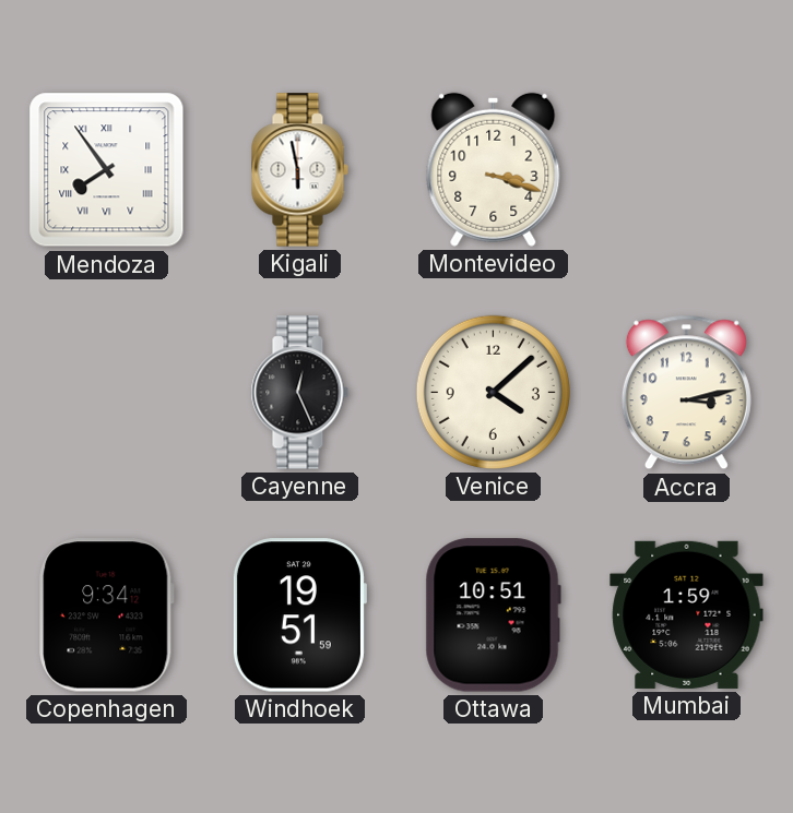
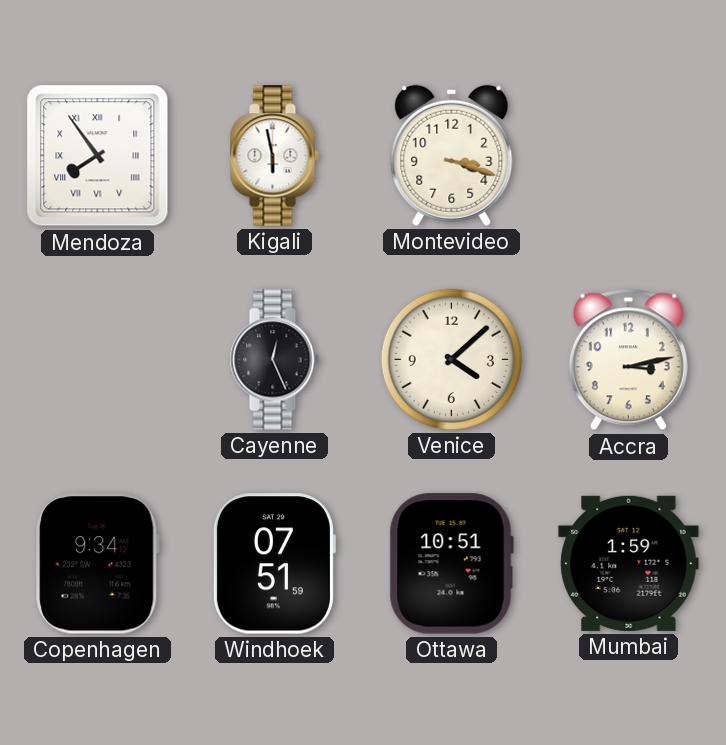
Windhoek: 19:51 -> 07:51
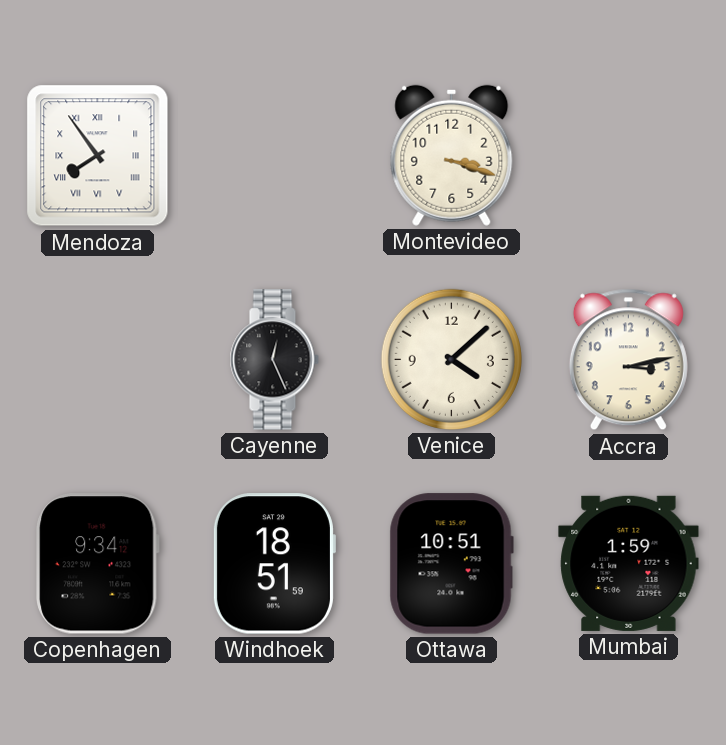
Kigali: 5:58 -> none
Windhoek: 07:51 -> 18:51
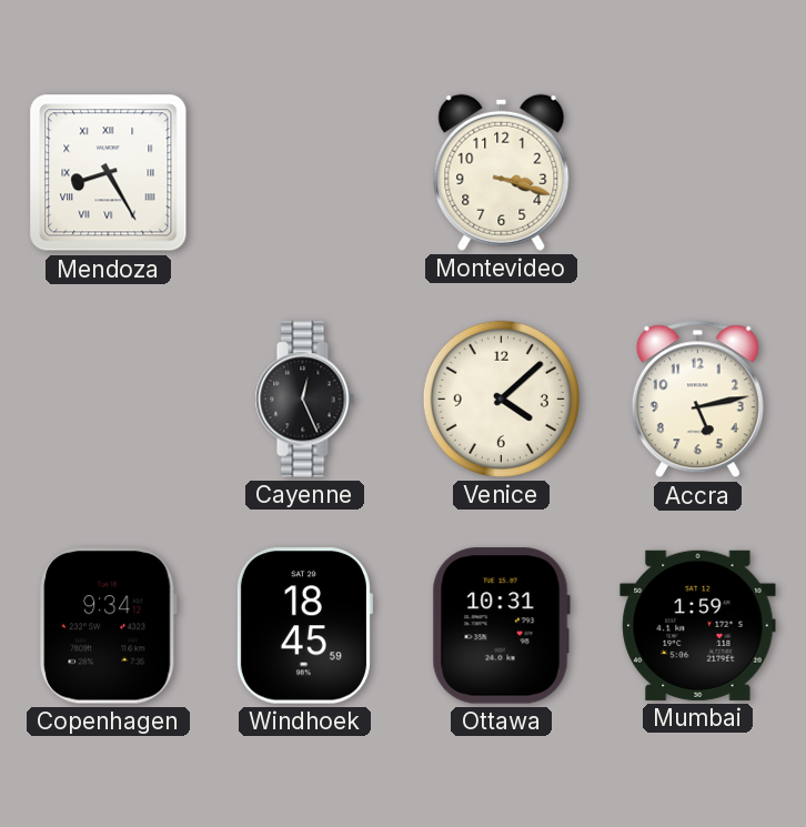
Mendoza: 7:54 -> 8:25
Accra: 3:13 -> 5:13
Windhoek: 18:51 -> 18:45
Ottawa: 10:51 -> 10:31
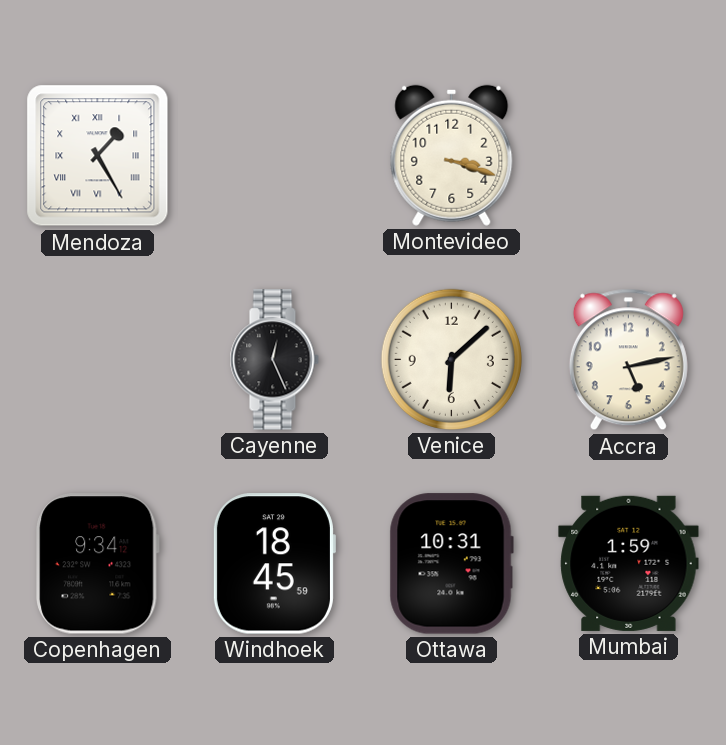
Mendoza: 8:25 -> 1:25
Venice: 4:08 -> 6:08
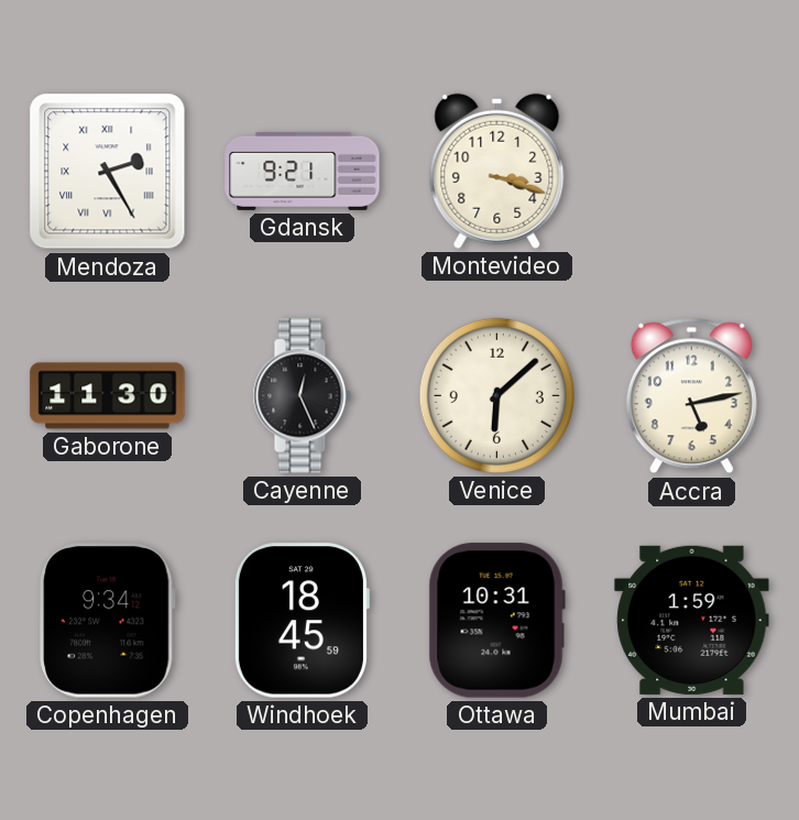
Mendoza: 1:25 -> 2:25
Gdansk: none -> 9:21
Gaborone: none -> 11:30
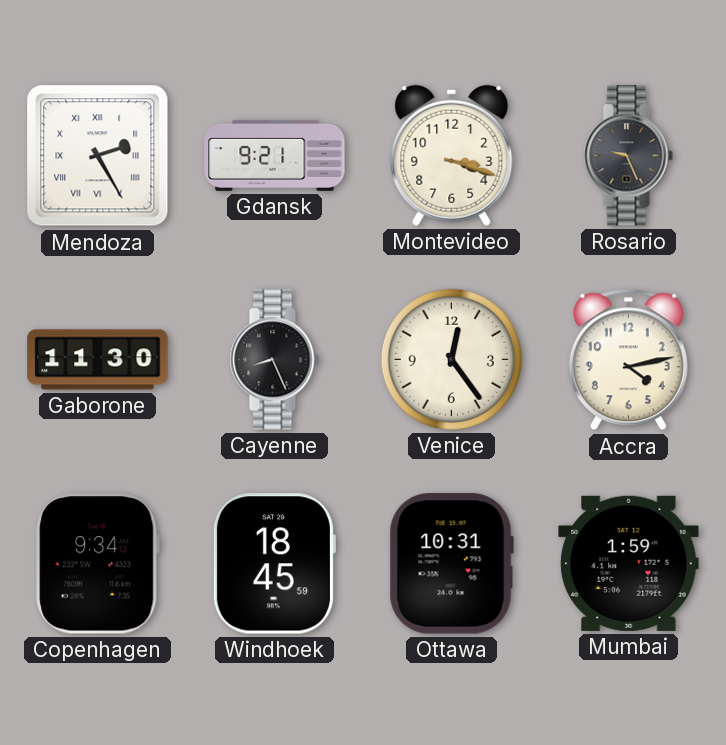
Rosario: none -> 9:26
Cayenne: 12:26 -> 8:26
Venice: 6:08 -> 12:24
Accra: 5:13 -> 4:13
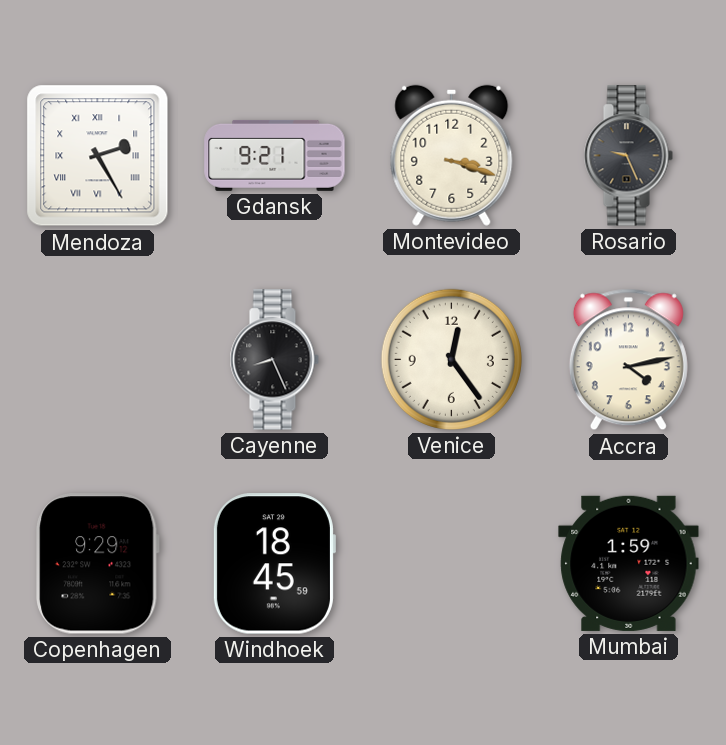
Gaborone: 11:30 -> none
Copenhagen: 9:34 -> 9:29
Ottawa: 10:31 -> none
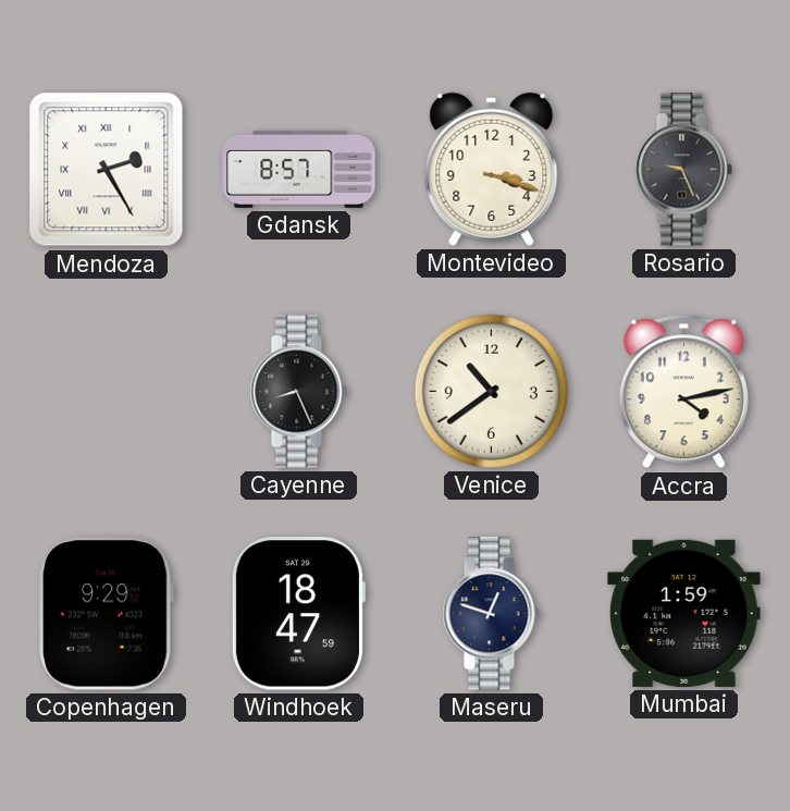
Gdansk: 9:21 -> 8:57
Venice: 12:24 -> 10:39
Windhoek: 18:45 -> 18:47
Maseru: none -> 12:48
